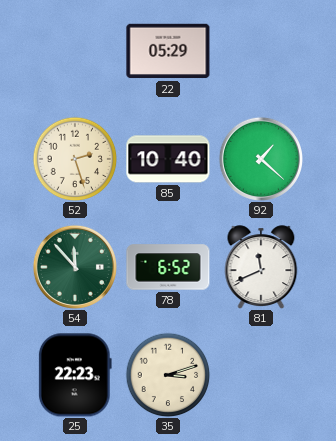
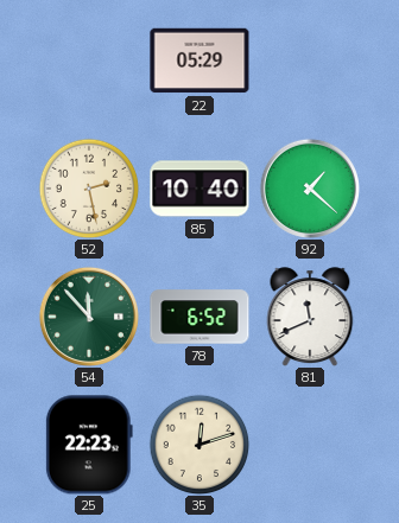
52: 2:27 -> 2:28
35: 3:12 -> 12:12
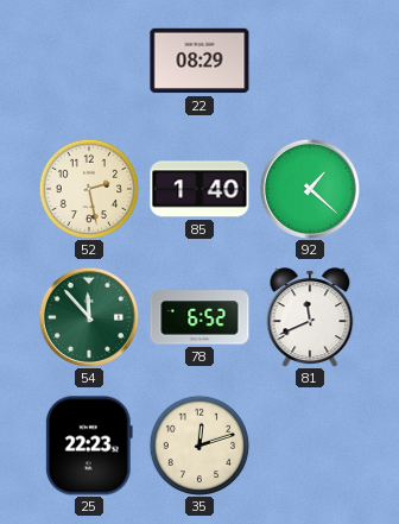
22: 05:29 -> 08:29
85: 10:40 -> 1:40
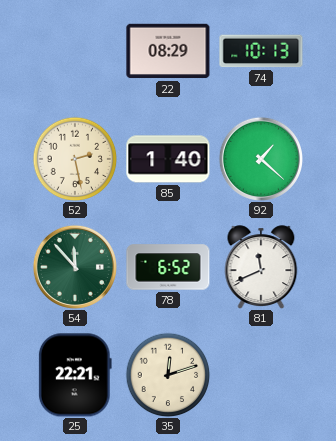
74: none -> 10:13
25: 22:23 -> 22:21
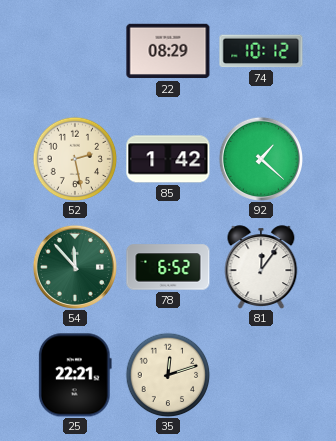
74: 10:13 -> 10:12
85: 1:40 -> 1:42
81: 11:41 -> 12:06
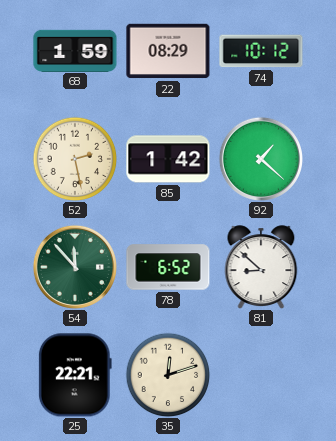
68: none -> 1:59
81: 12:06 -> 8:52
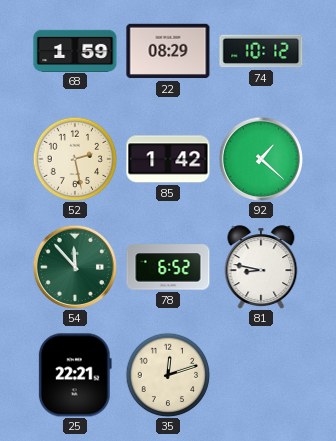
81: 8:52 -> 8:47
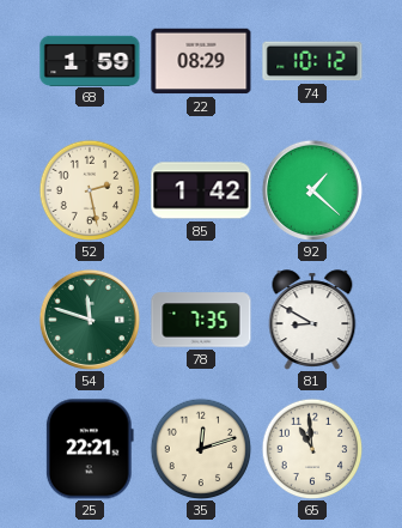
54: 11:53 -> 11:48
78: 6:52 -> 7:35
81: 8:47 -> 8:50
65: none -> 10:59
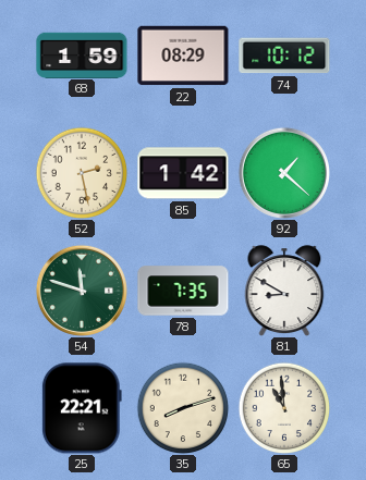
35: 12:12 -> 8:12
